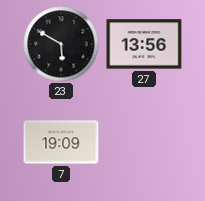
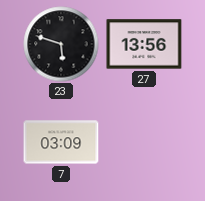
23: 5:50 -> 5:48
7: 19:09 -> 03:09
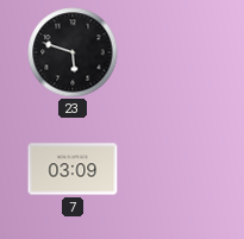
27: 13:56 -> none
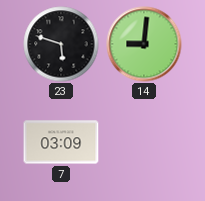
14: none -> 9:01
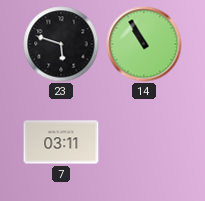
14: 9:01 -> 10:55
7: 03:09 -> 03:11
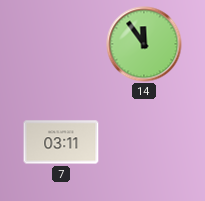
23: 5:48 -> none
14: 10:55 -> 11:54
